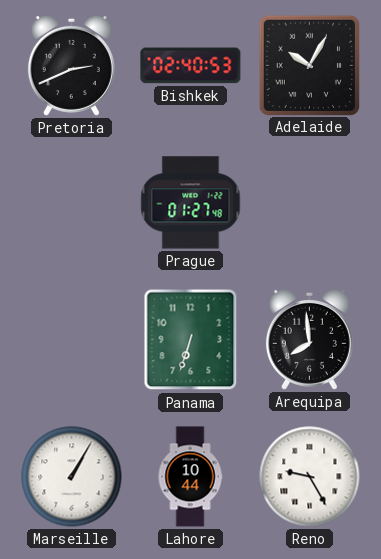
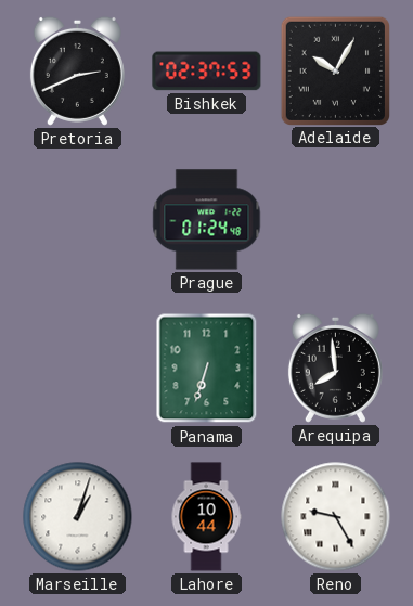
Bishkek: 02:40 -> 02:37
Prague: 01:27 -> 01:24
Marseille: 1:05 -> 1:03
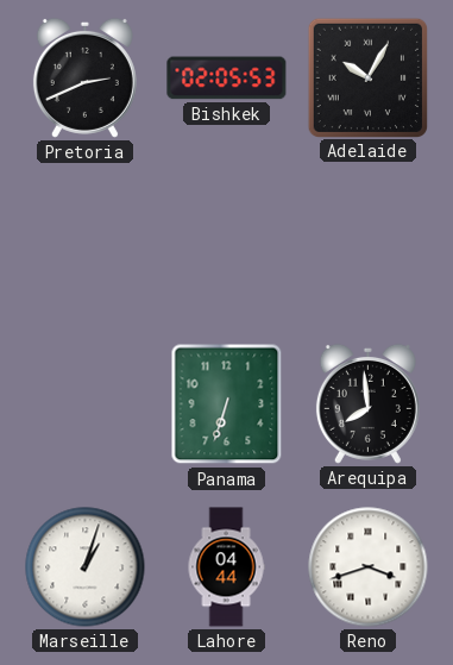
Bishkek: 02:37 -> 02:05
Prague: 01:24 -> none
Lahore: 10:44 -> 04:44
Reno: 9:25 -> 3:42
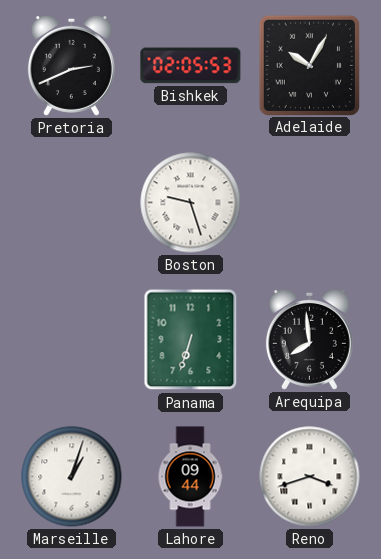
Boston: none -> 9:27
Lahore: 04:44 -> 09:44
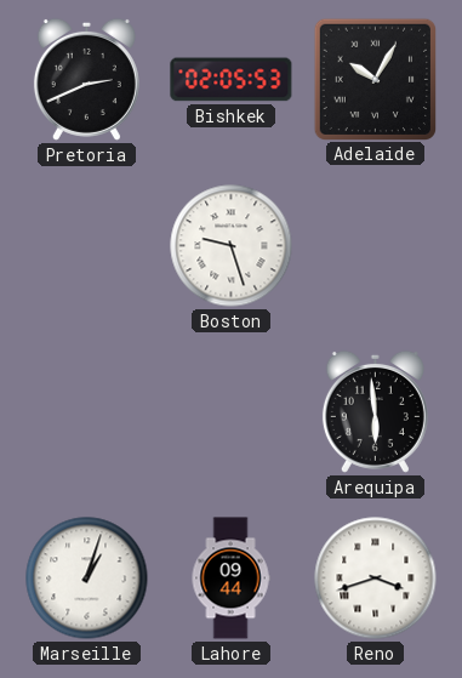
Panama: 6:33 -> none
Arequipa: 7:59 -> 5:59
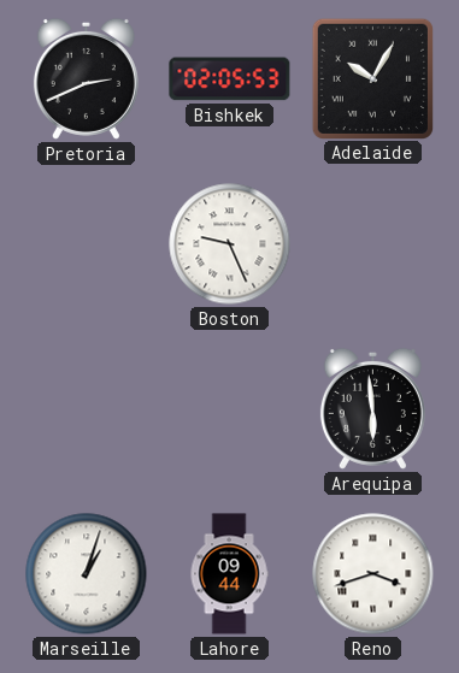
Boston: 9:27 -> 9:26
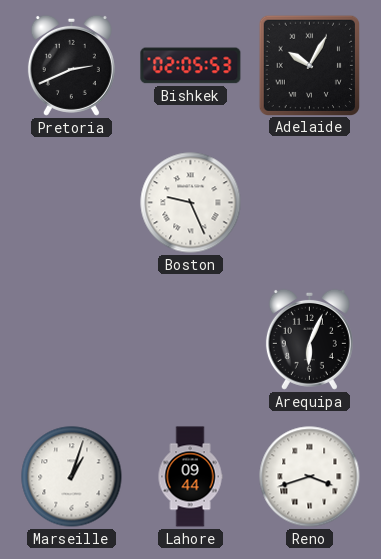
Arequipa: 5:59 -> 6:04
